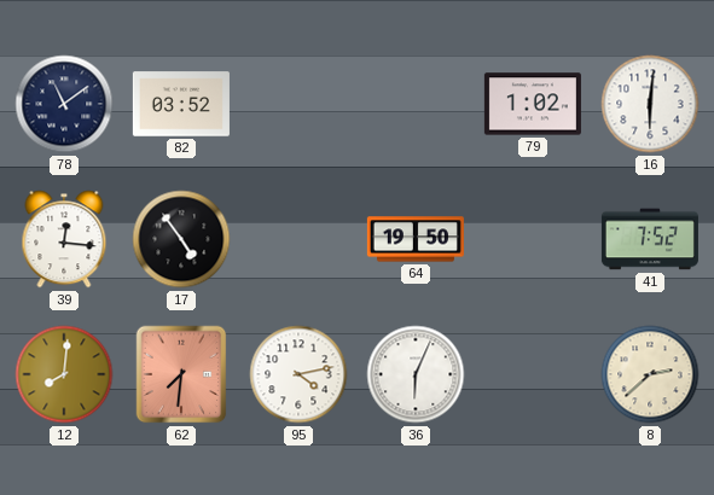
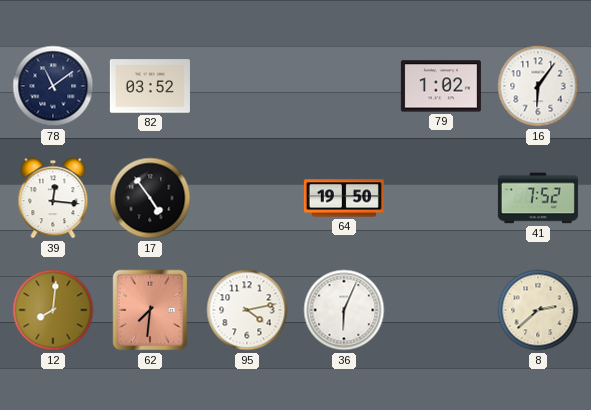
16: 6:01 -> 6:06
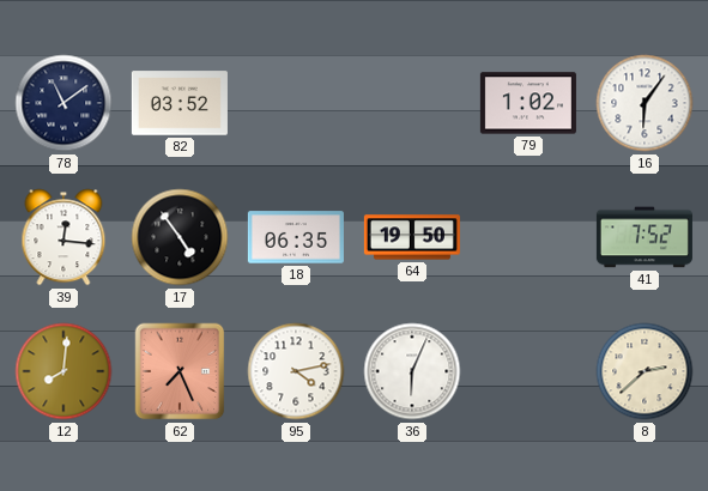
18: none -> 06:35
62: 7:31 -> 7:26
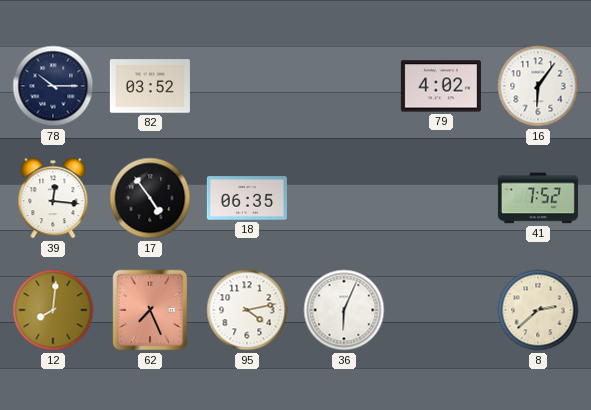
78: 11:09 -> 10:15
79: 1:02 -> 4:02
64: 19:50 -> none
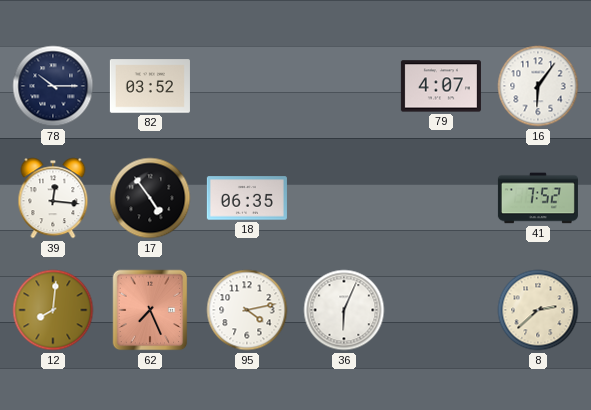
79: 4:02 -> 4:07
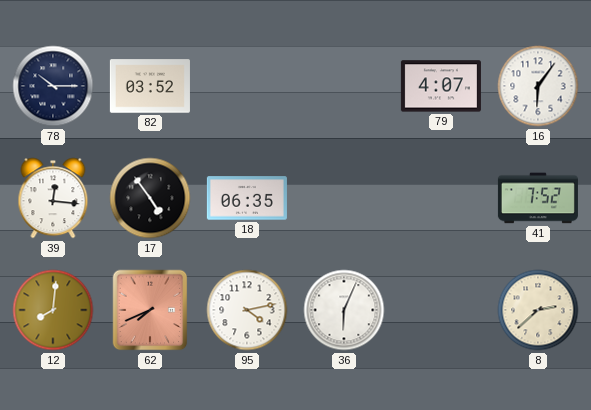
62: 7:26 -> 7:41
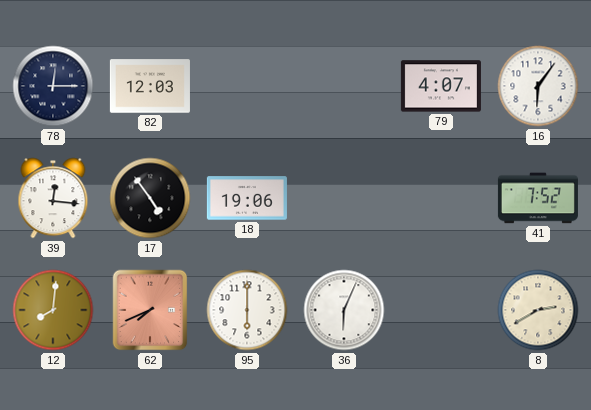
78: 10:15 -> 12:15
82: 03:52 -> 12:03
18: 06:35 -> 19:06
95: 4:13 -> 6:00
8: 2:38 -> 2:40
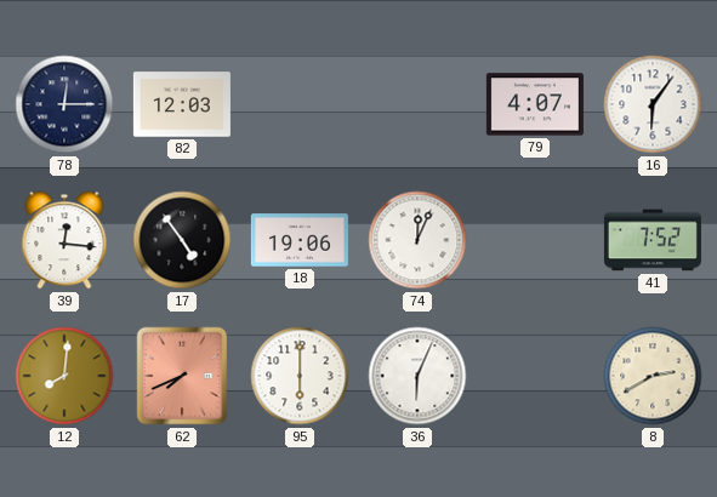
74: none -> 12:04
